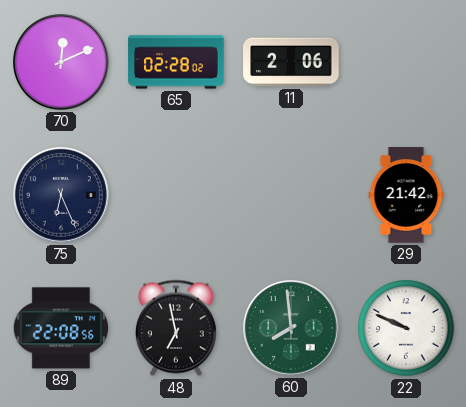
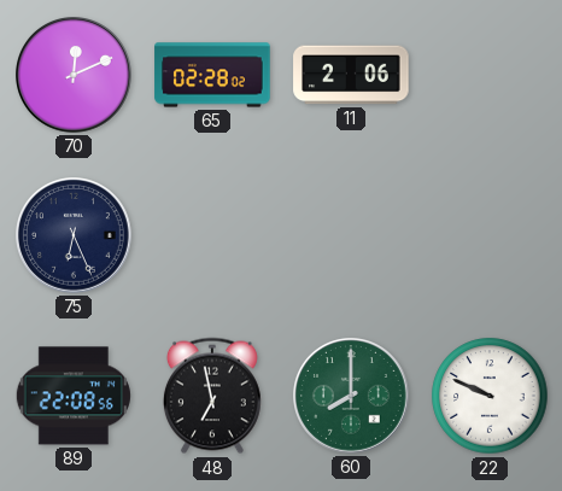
29: 21:42 -> none
60: 7:59 -> 8:00
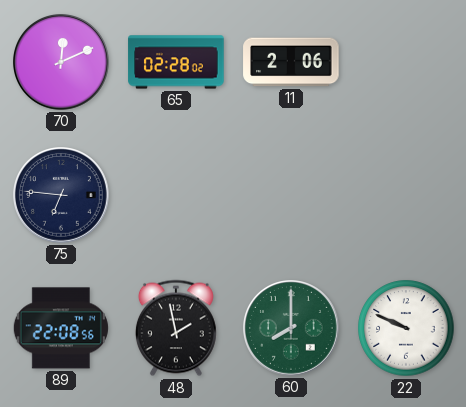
75: 6:26 -> 6:46
48: 6:58 -> 1:58
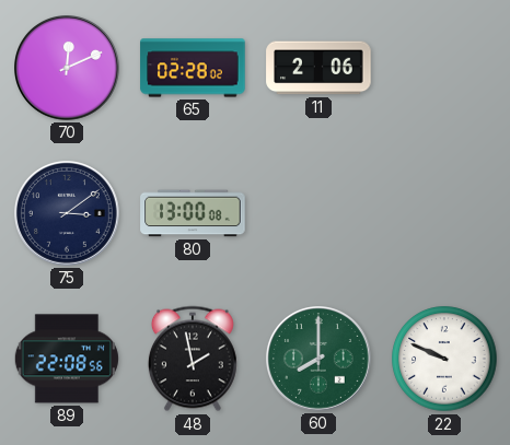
75: 6:46 -> 3:09
80: none -> 13:00
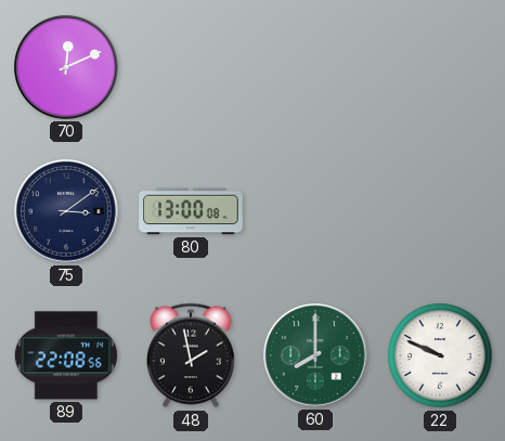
65: 02:28 -> none
11: 2:06 -> none
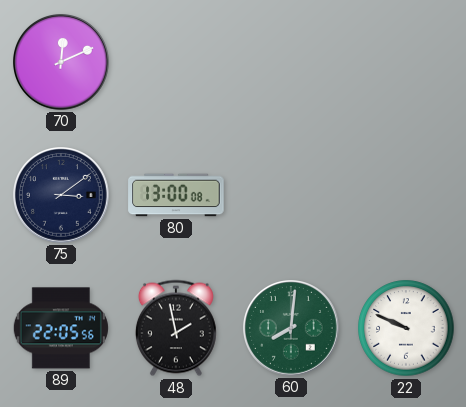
89: 22:08 -> 22:05
60: 8:00 -> 8:01
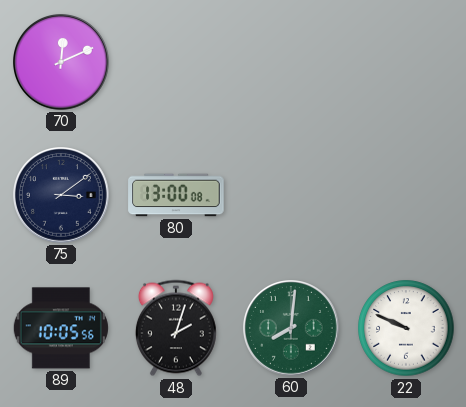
89: 22:05 -> 10:05
48: 1:58 -> 2:03
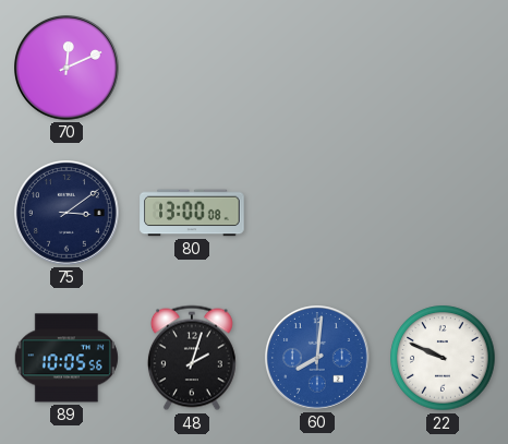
60 dial: green -> blue
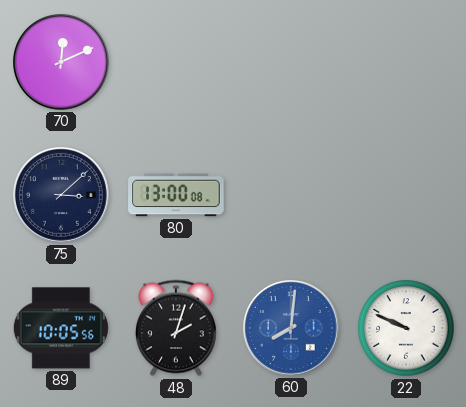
75: 3:09 -> 3:08
